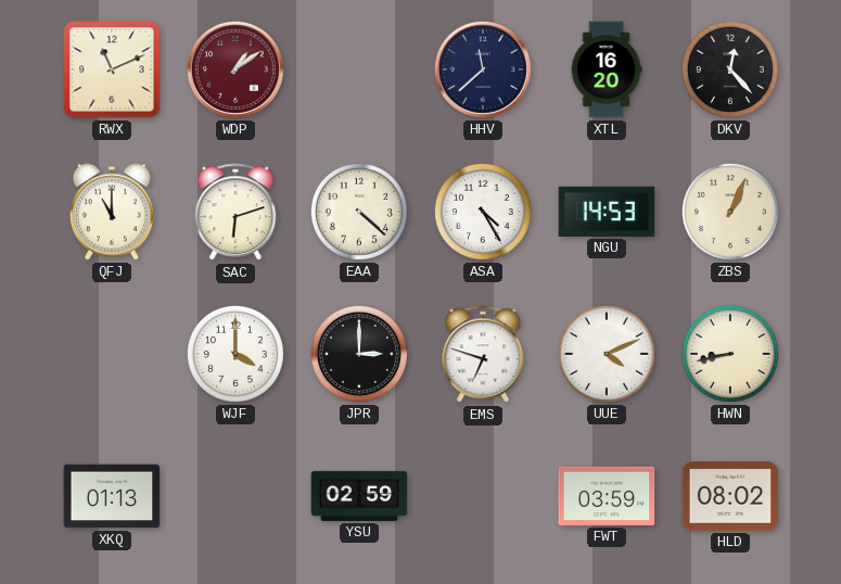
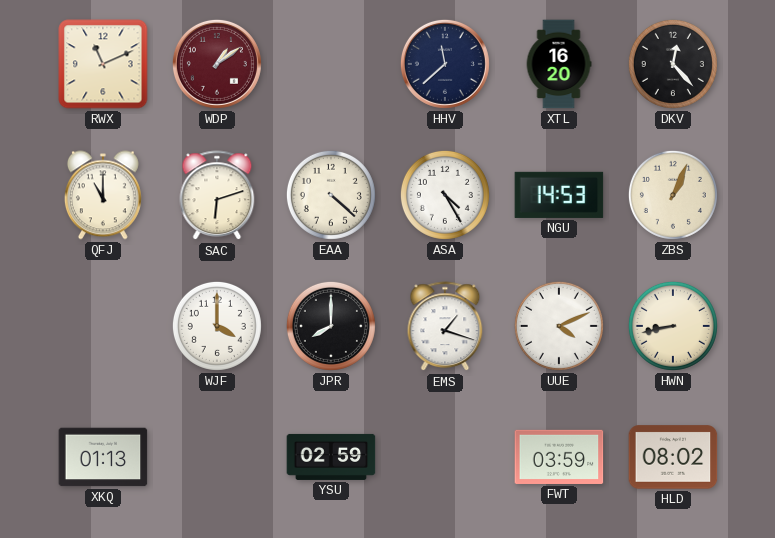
JPR: 3:00 -> 8:00
EMS: 6:48 -> 1:18
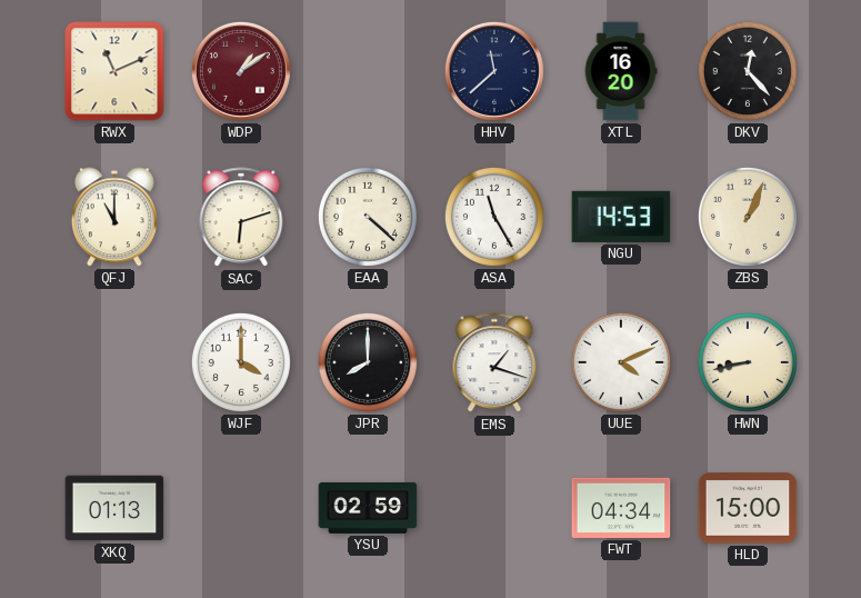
ASA: 4:25 -> 11:25
FWT: 03:59 -> 04:34
HLD: 08:02 -> 15:00
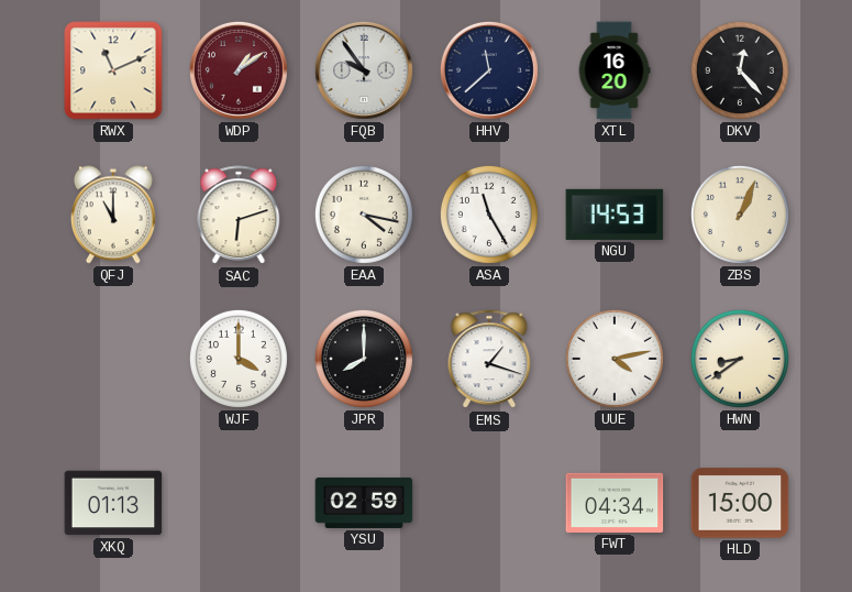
FQB: none -> 9:54
EAA: 4:22 -> 4:17
UUE: 4:11 -> 4:13
HWN: 8:43 -> 8:39
